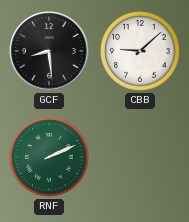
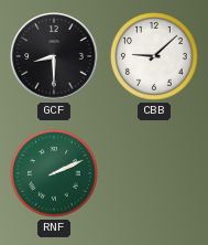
GCF: 8:29 -> 8:30
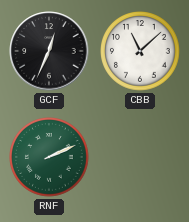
GCF: 8:30 -> 12:34
CBB: 9:08 -> 11:08
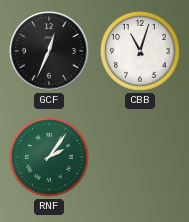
CBB: 11:08 -> 11:03
RNF: 2:11 -> 2:06
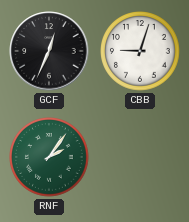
CBB: 11:03 -> 9:03
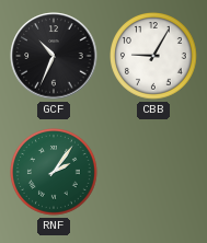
GCF: 12:34 -> 10:34
CBB: 9:03 -> 9:05
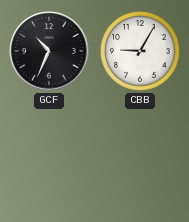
RNF: 2:06 -> none
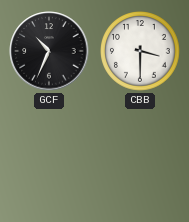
CBB: 9:05 -> 3:30
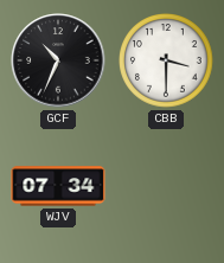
WJV: none -> 07:34
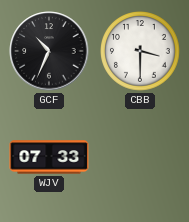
WJV: 07:34 -> 07:33
